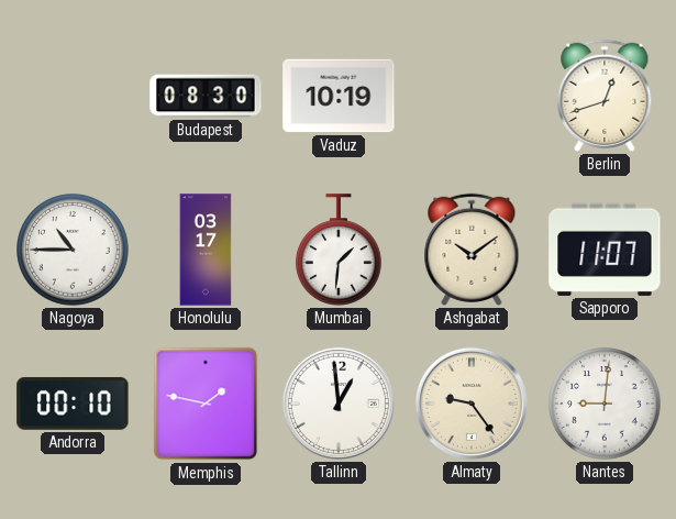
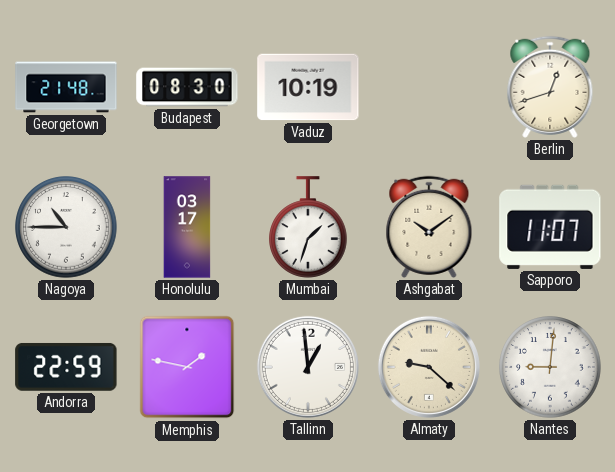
Georgetown: none -> 21:48
Mumbai: 1:31 -> 1:33
Andorra: 00:10 -> 22:59
Almaty: 9:24 -> 9:22
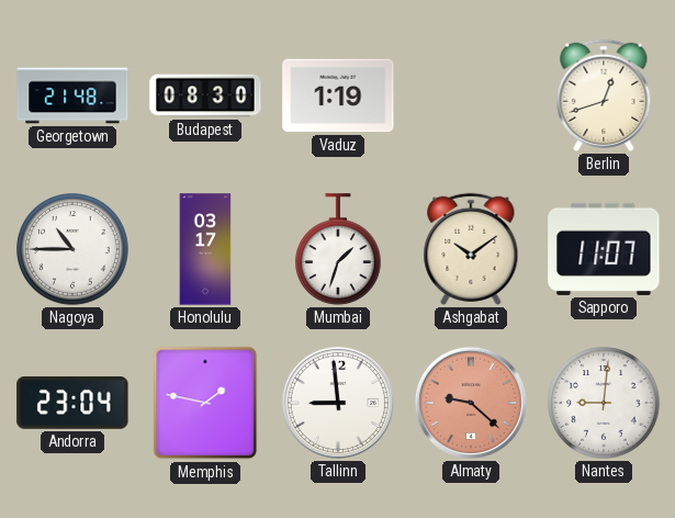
Vaduz: 10:19 -> 1:19
Andorra: 22:59 -> 23:04
Tallinn: 12:59 -> 8:59
Almaty dial: cream -> salmon
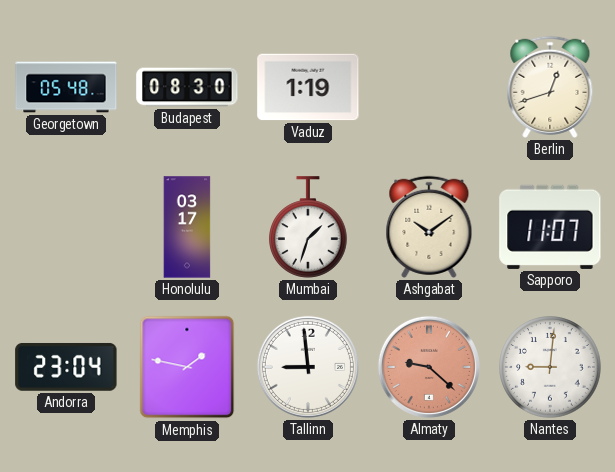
Georgetown: 21:48 -> 05:48
Nagoya: 10:45 -> none
